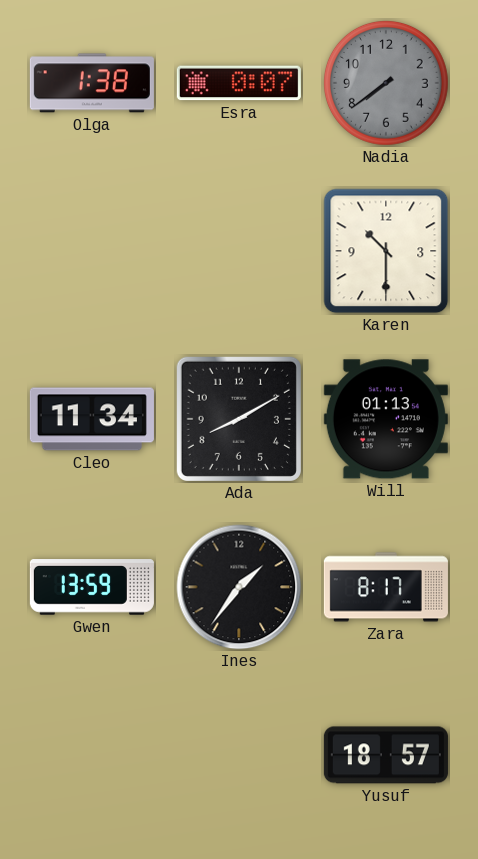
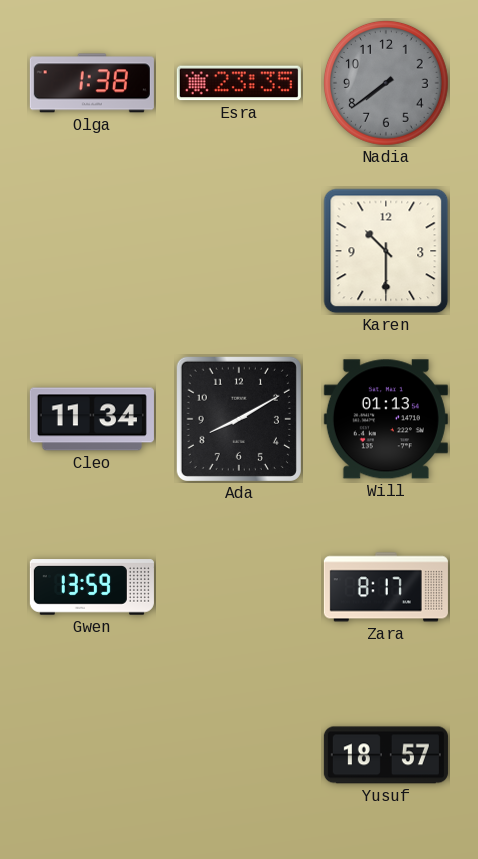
Esra: 0:07 -> 23:35
Ines: 1:36 -> none
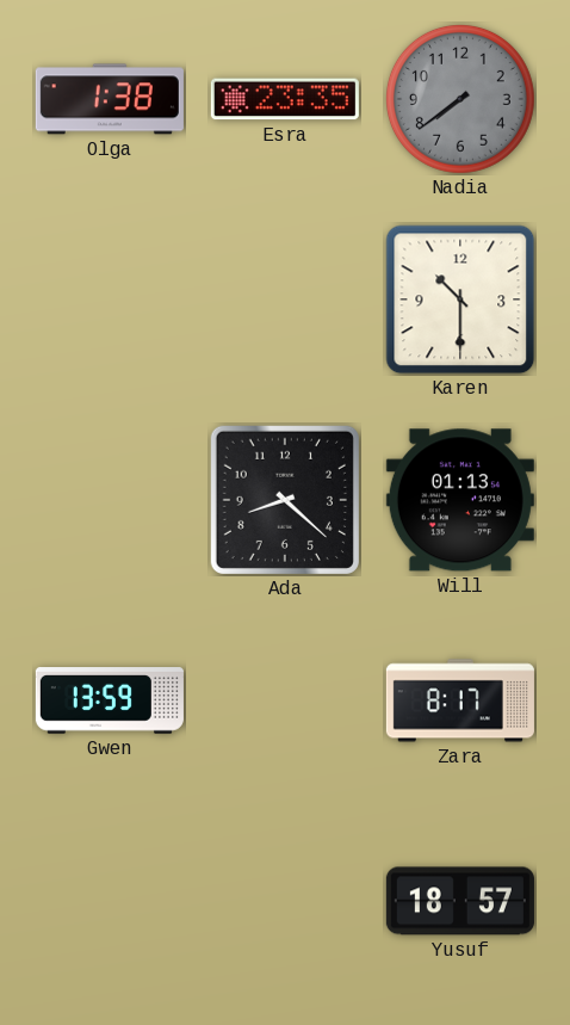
Cleo: 11:34 -> none
Ada: 8:10 -> 8:22
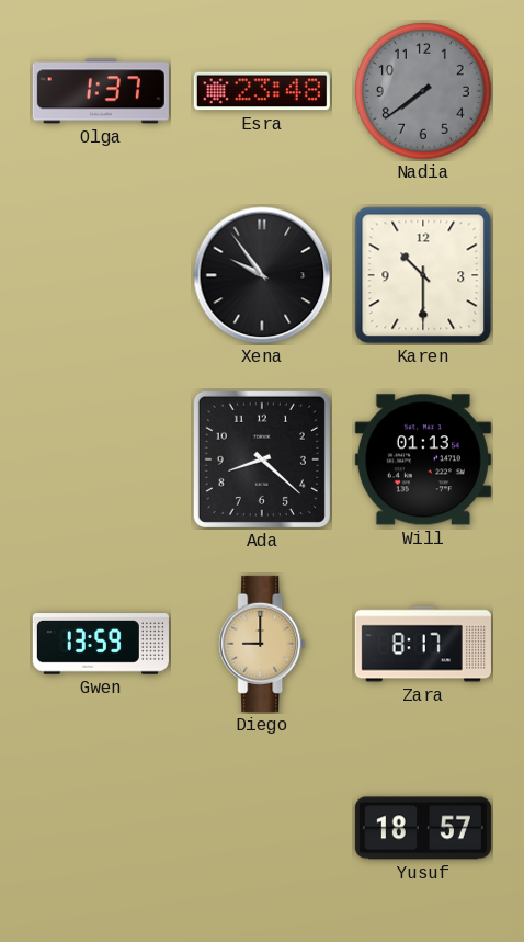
Olga: 1:38 -> 1:37
Esra: 23:35 -> 23:48
Xena: none -> 9:54
Diego: none -> 9:00
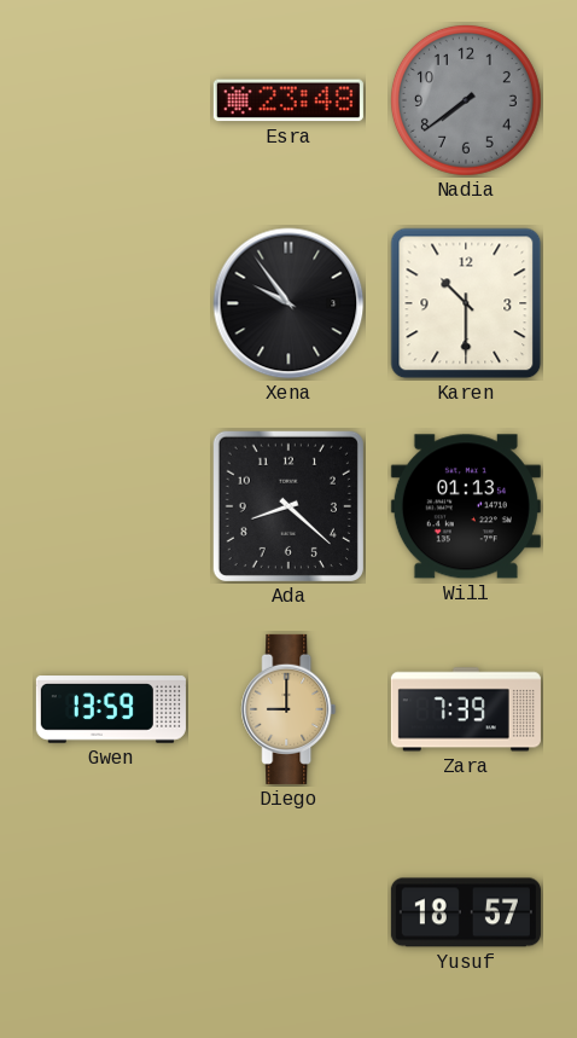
Olga: 1:37 -> none
Zara: 8:17 -> 7:39
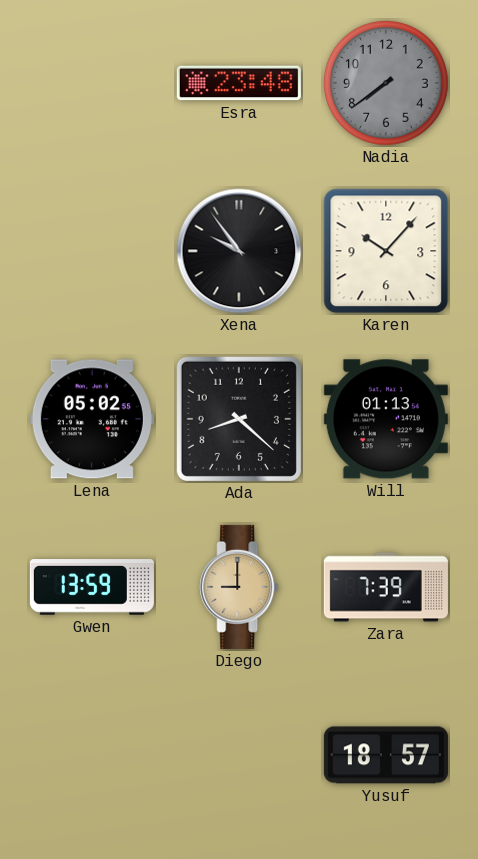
Karen: 10:30 -> 10:07
Lena: none -> 05:02
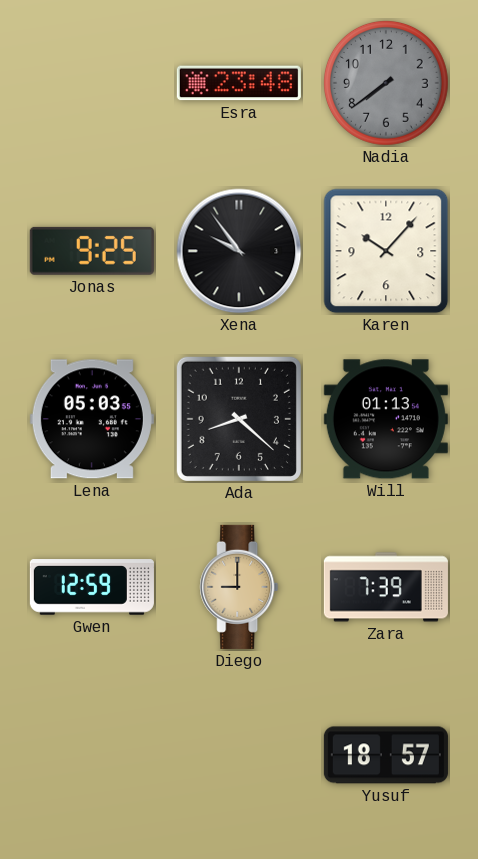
Jonas: none -> 9:25
Lena: 05:02 -> 05:03
Gwen: 13:59 -> 12:59
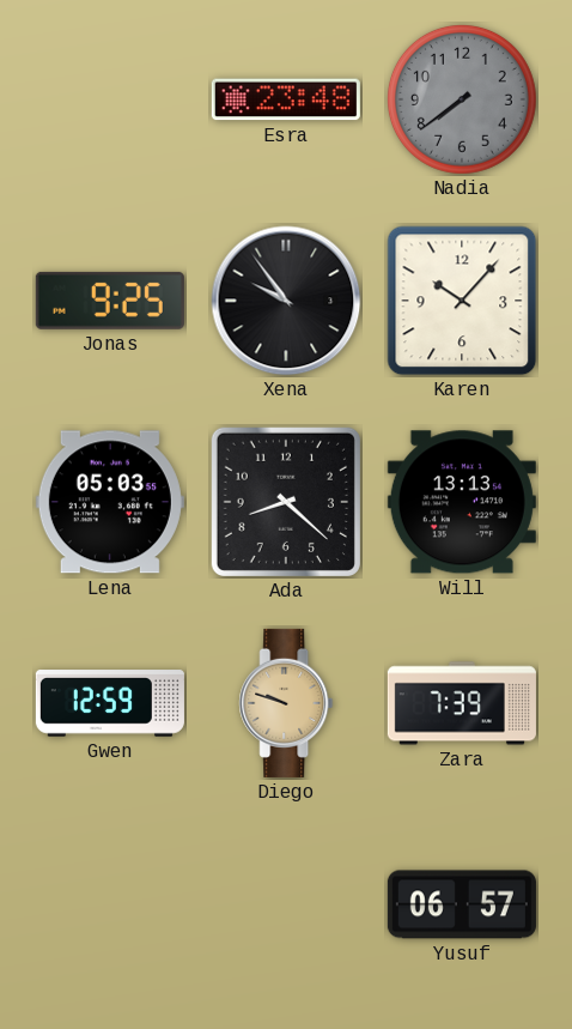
Will: 01:13 -> 13:13
Diego: 9:00 -> 9:48
Yusuf: 18:57 -> 06:57
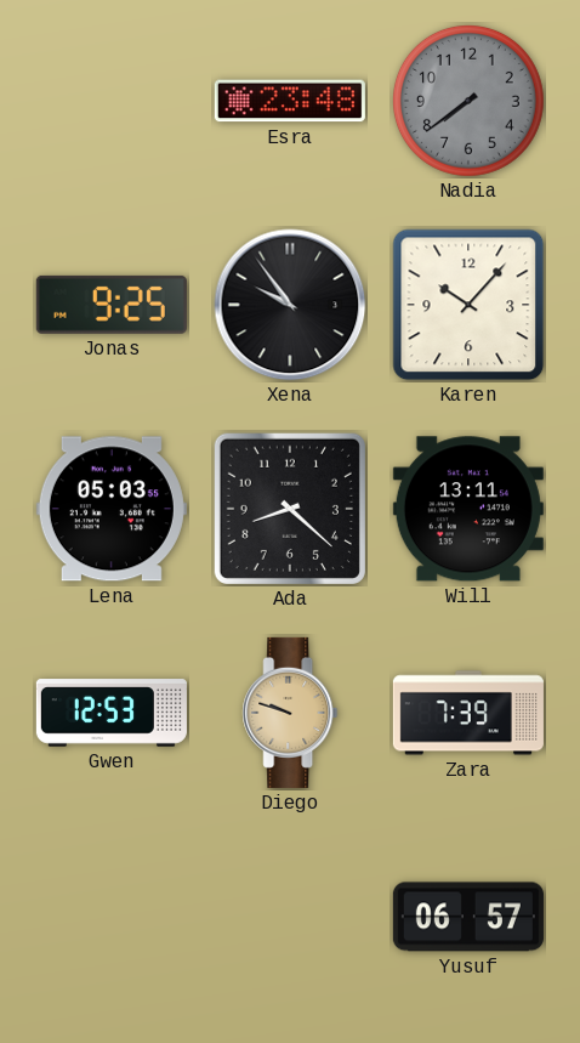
Will: 13:13 -> 13:11
Gwen: 12:59 -> 12:53
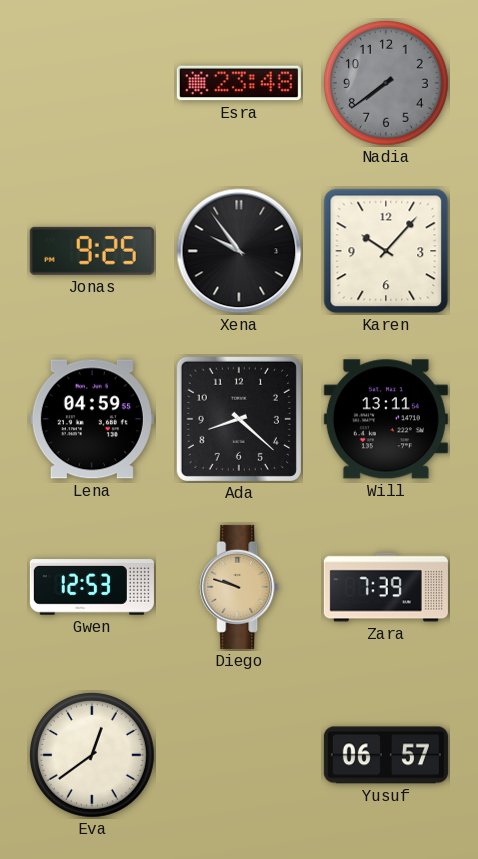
Lena: 05:03 -> 04:59
Eva: none -> 12:39
